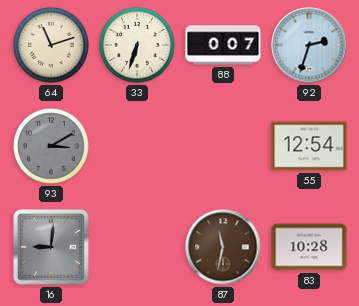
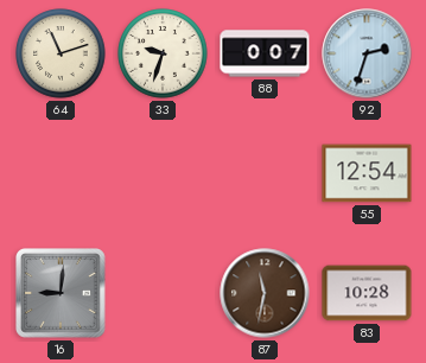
33: 6:33 -> 9:33
93: 3:10 -> none
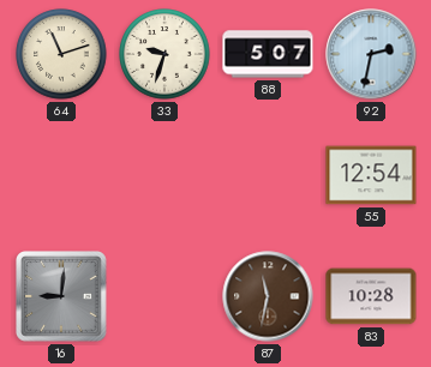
88: 0:07 -> 5:07
92: 2:33 -> 2:32
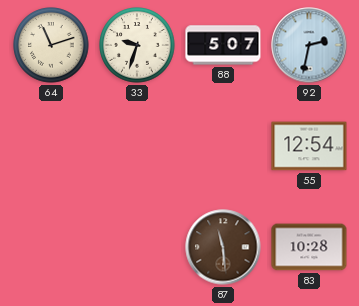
16: 9:01 -> none
87: 11:32 -> 11:29
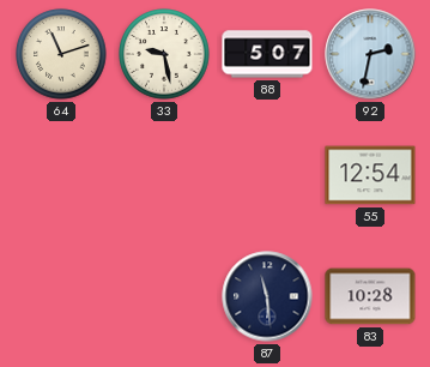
33: 9:33 -> 9:28
87 dial: brown -> navy
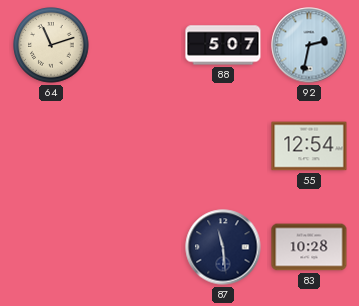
33: 9:28 -> none
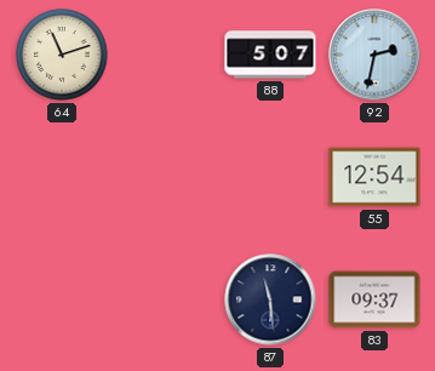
83: 10:28 -> 09:37
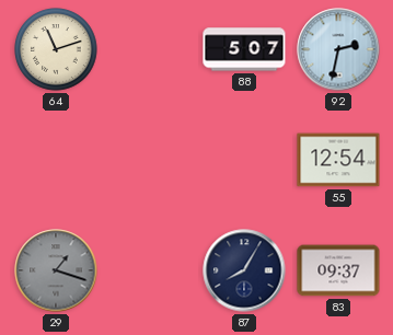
29: none -> 1:18
87: 11:29 -> 8:05
